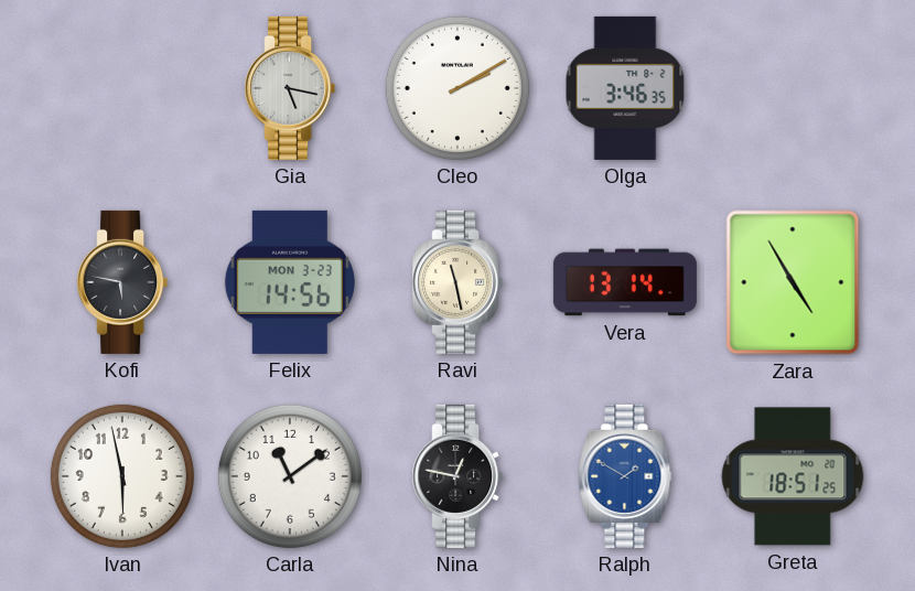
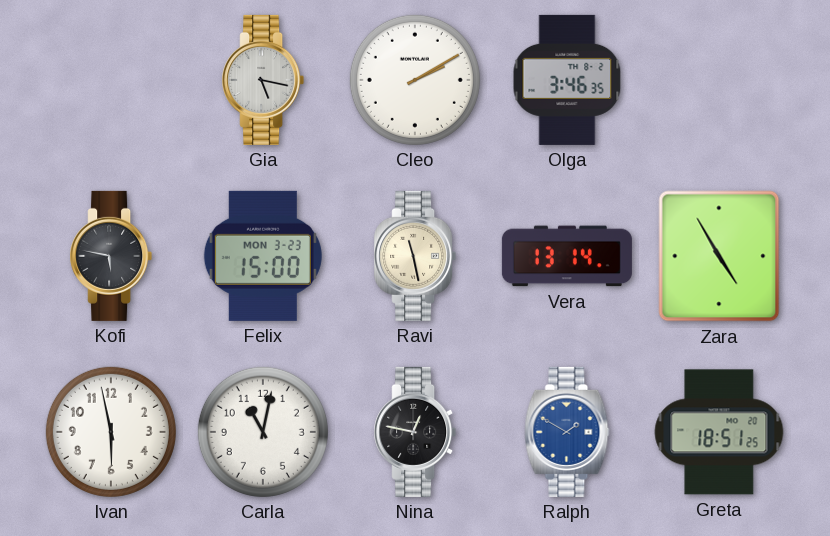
Felix: 14:56 -> 15:00
Carla: 11:09 -> 11:02
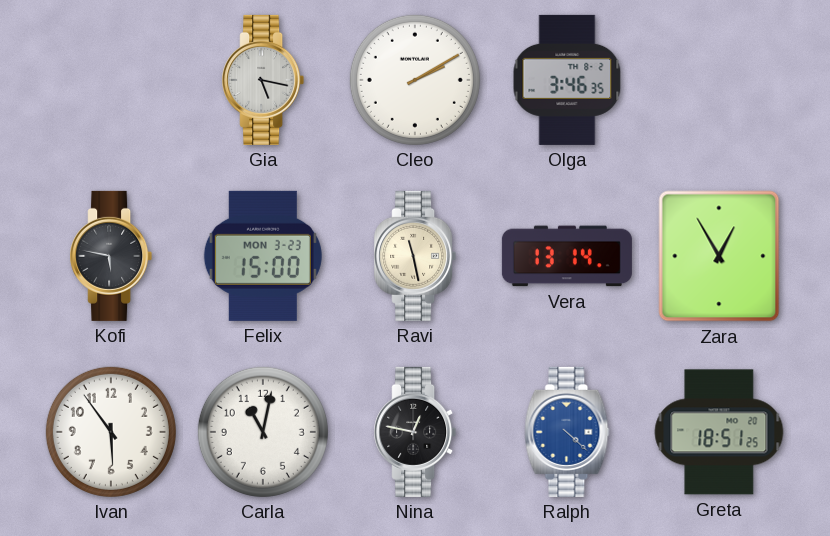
Zara: 4:55 -> 12:55
Ivan: 5:58 -> 5:54
Ralph: 1:50 -> 4:22
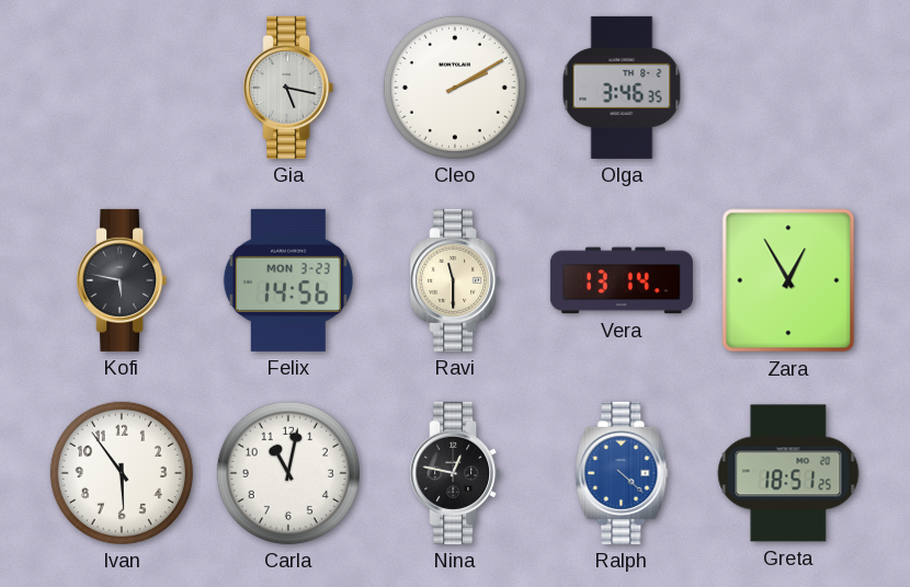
Felix: 15:00 -> 14:56
Ravi: 11:28 -> 11:30
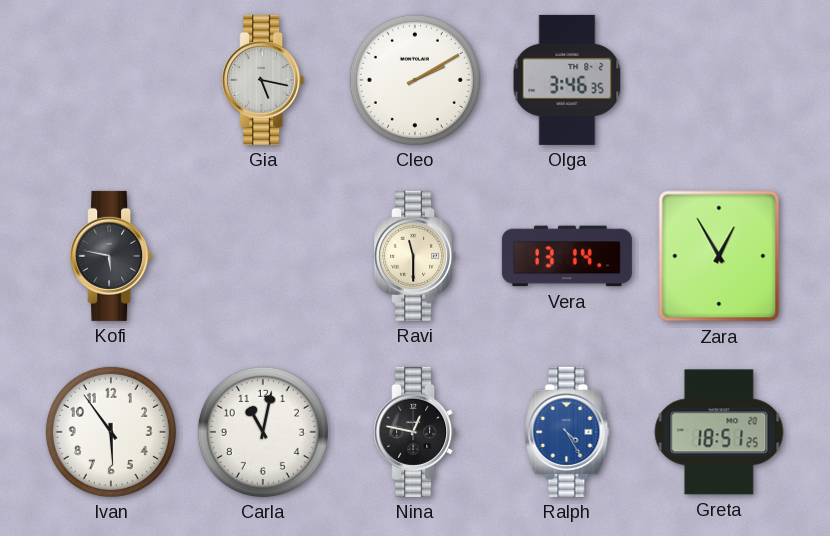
Felix: 14:56 -> none
Ralph: 4:22 -> 4:25
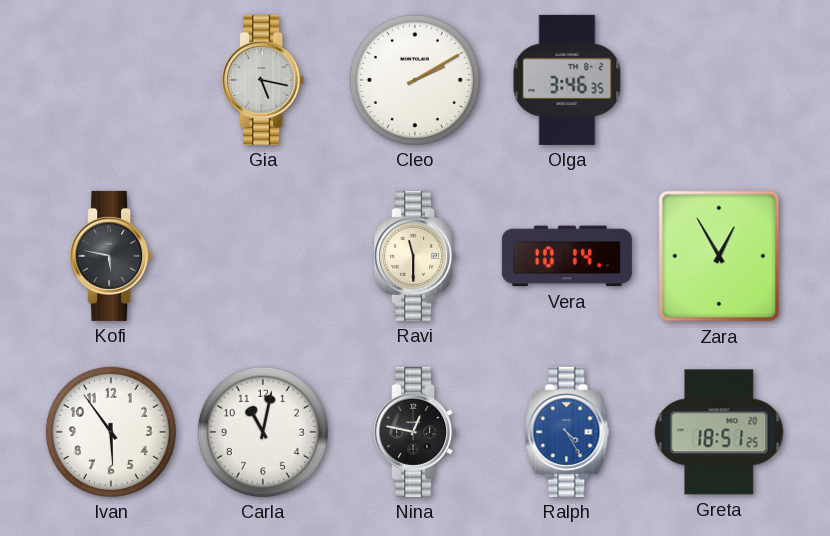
Vera: 13:14 -> 10:14
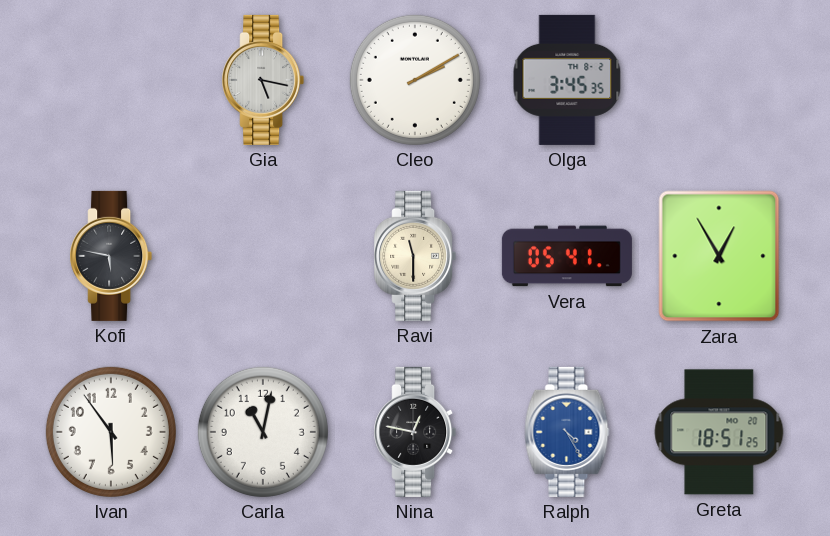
Olga: 3:46 -> 3:45
Vera: 10:14 -> 05:41
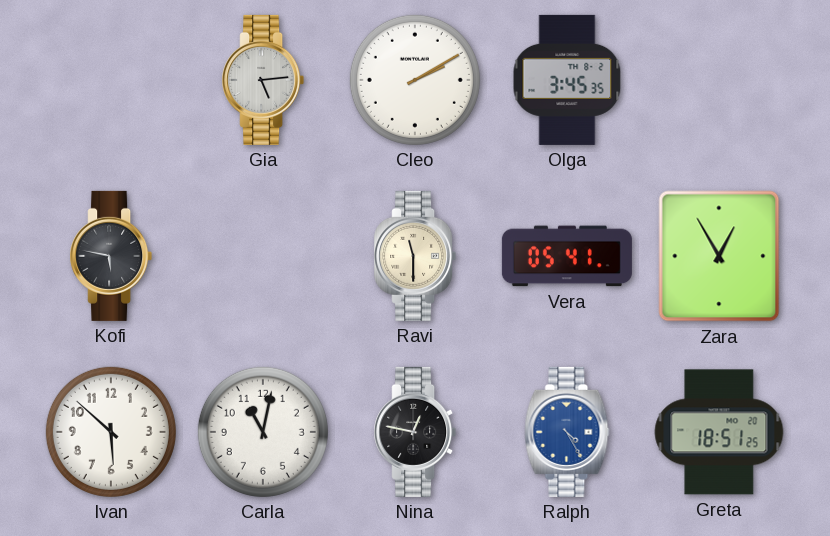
Gia: 5:17 -> 5:14
Ivan: 5:54 -> 5:52
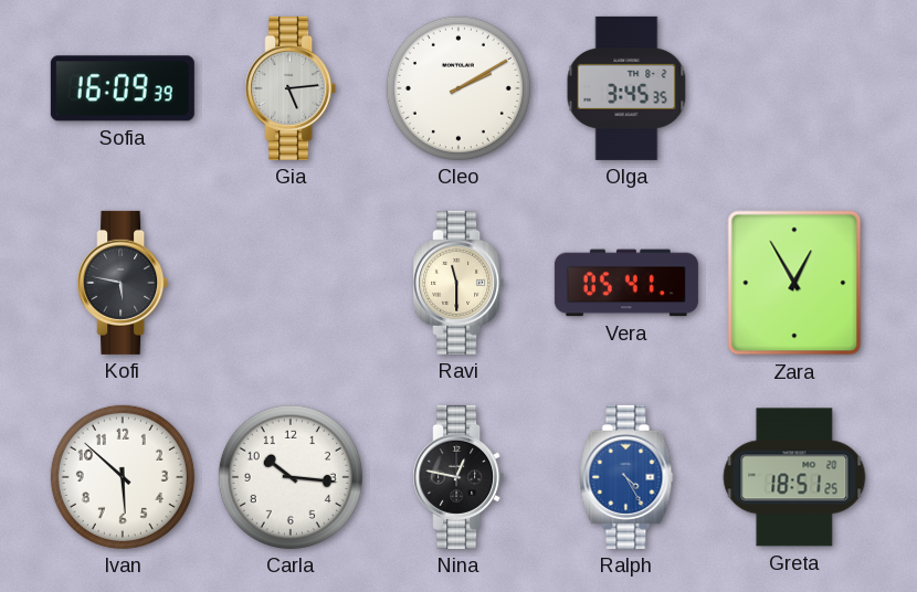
Sofia: none -> 16:09
Carla: 11:02 -> 10:16
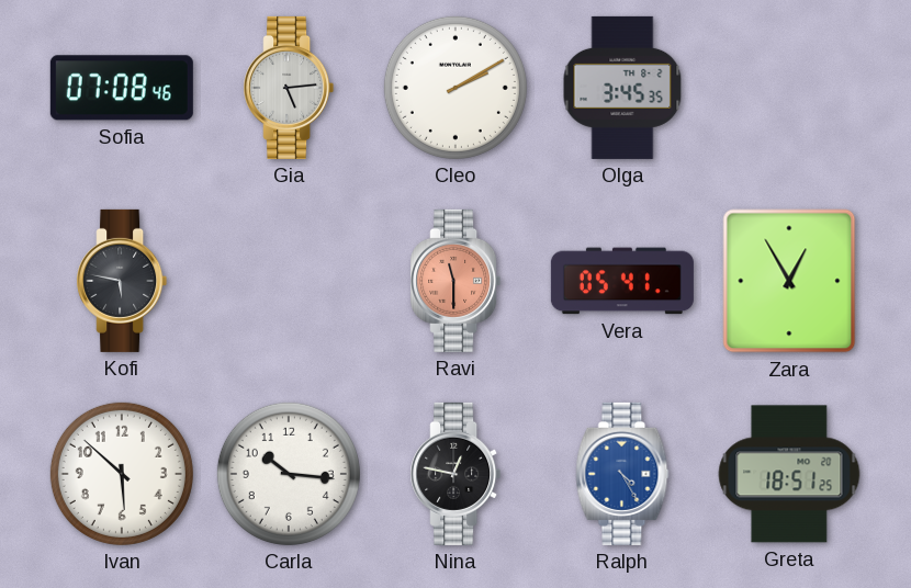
Sofia: 16:09 -> 07:08
Ravi dial: cream -> salmon
